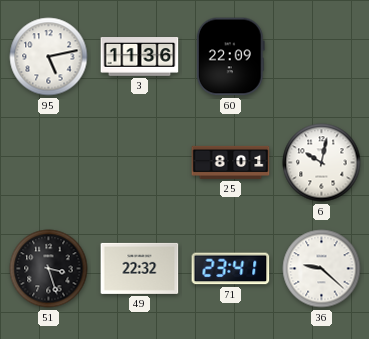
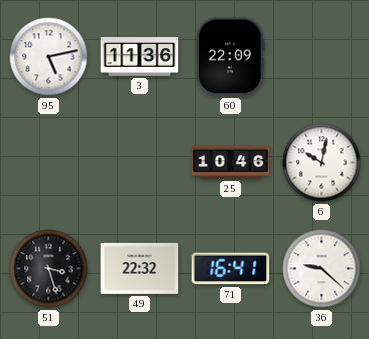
25: 8:01 -> 10:46
71: 23:41 -> 16:41
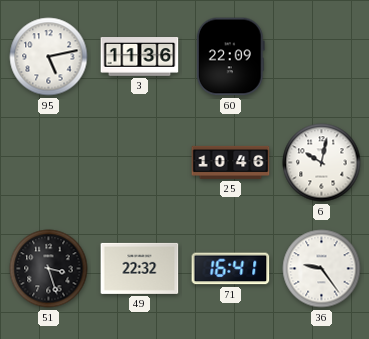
36: 9:22 -> 9:24
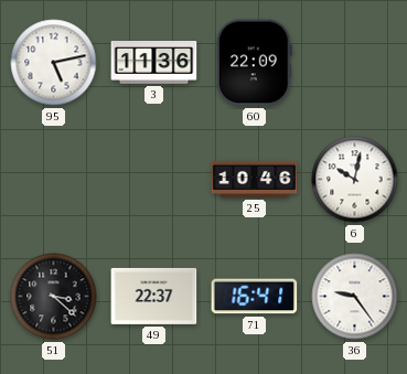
51: 3:27 -> 3:22
49: 22:32 -> 22:37
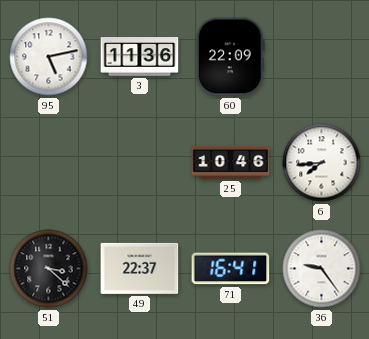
6: 10:02 -> 7:44
